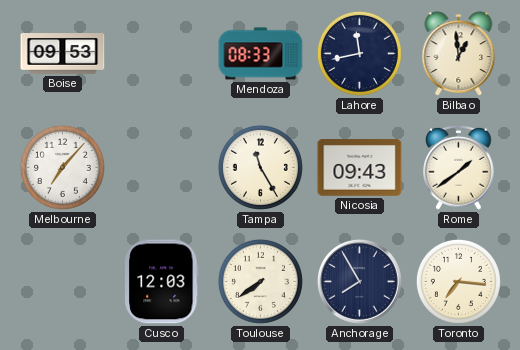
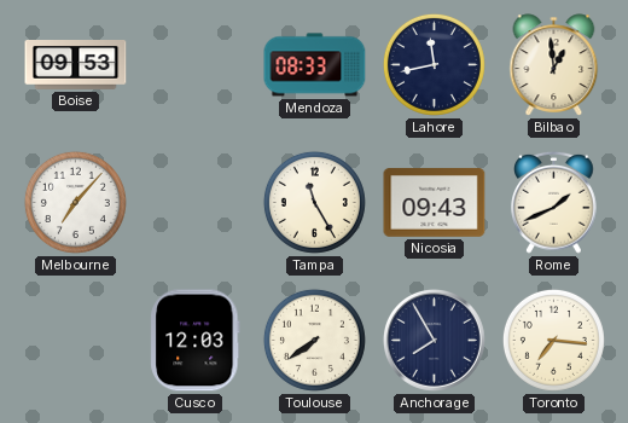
Rome: 1:39 -> 1:41
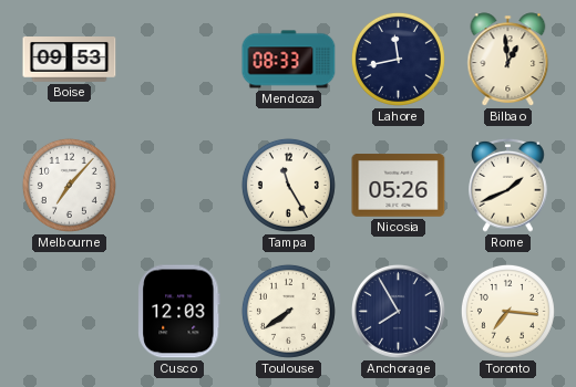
Nicosia: 09:43 -> 05:26
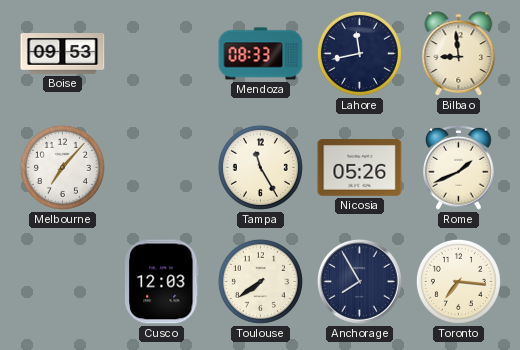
Bilbao: 12:59 -> 8:59
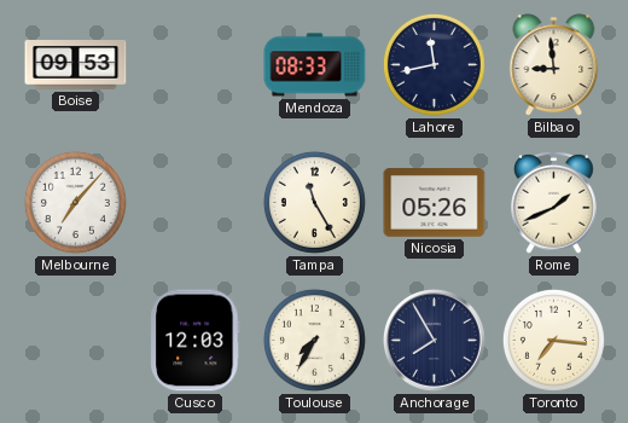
Toulouse: 7:39 -> 7:35
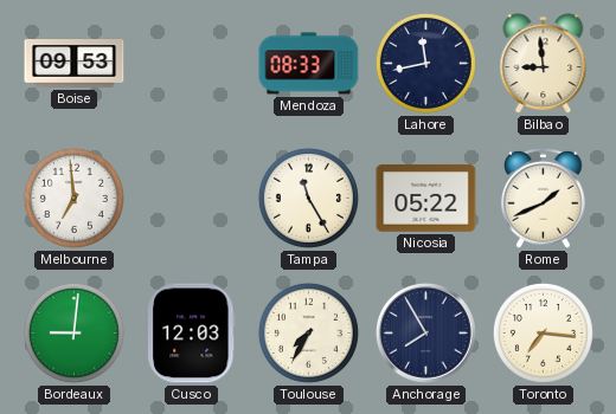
Melbourne: 7:07 -> 6:59
Nicosia: 05:26 -> 05:22
Bordeaux: none -> 9:01
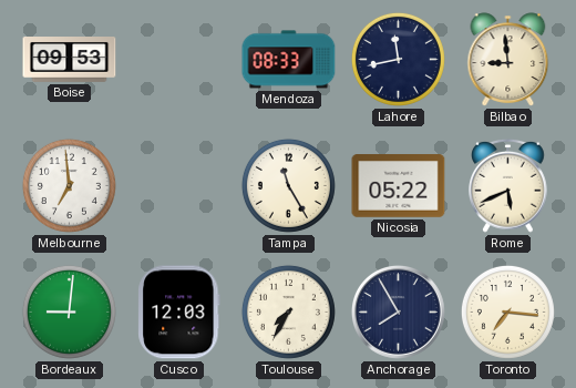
Rome: 1:41 -> 5:41
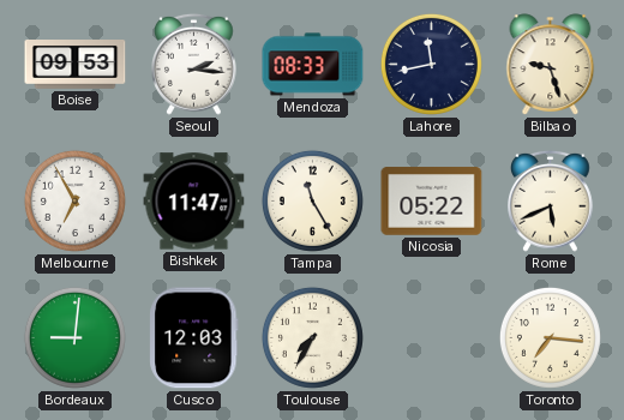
Seoul: none -> 2:16
Bilbao: 8:59 -> 9:27
Melbourne: 6:59 -> 6:55
Bishkek: none -> 11:47
Anchorage: 7:55 -> none
